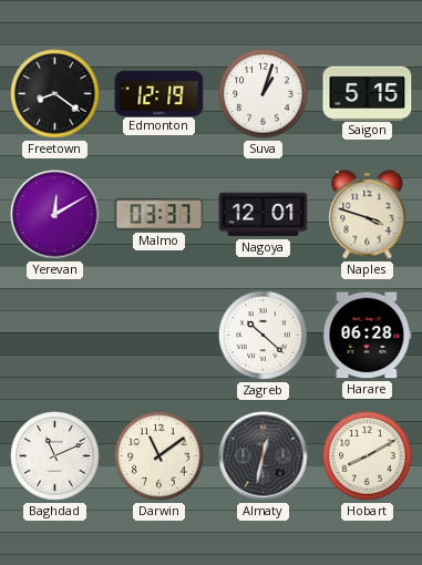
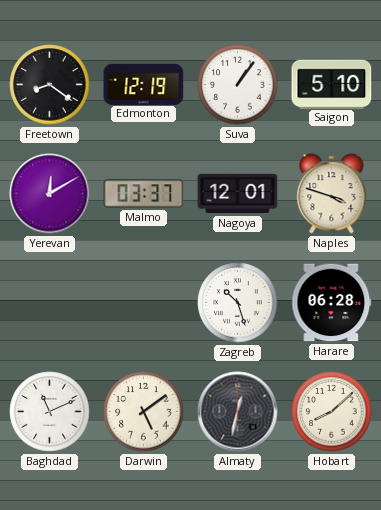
Suva: 1:03 -> 1:06
Saigon: 5:15 -> 5:10
Zagreb: 10:22 -> 10:27
Darwin: 11:09 -> 5:09
Hobart: 8:10 -> 8:08
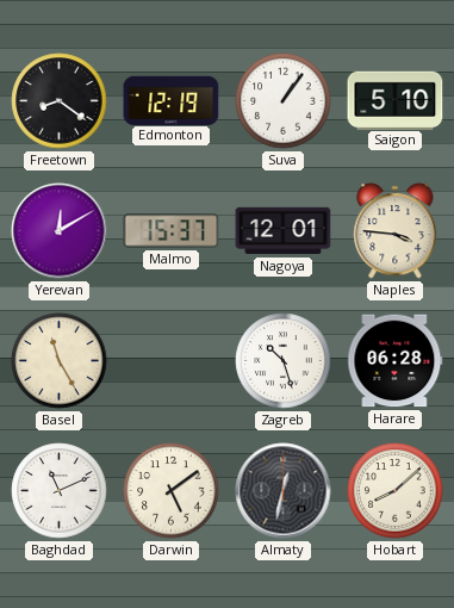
Malmo: 03:37 -> 15:37
Naples: 3:48 -> 3:46
Basel: none -> 11:25
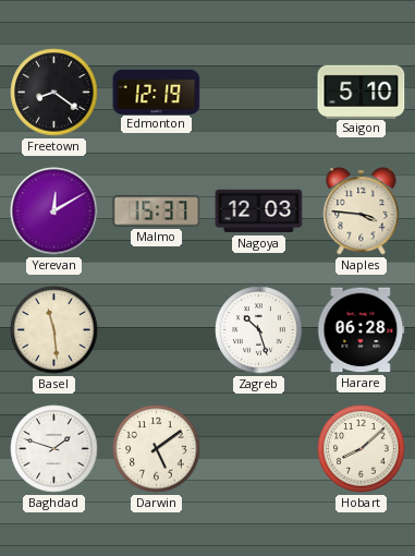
Suva: 1:06 -> none
Nagoya: 12:01 -> 12:03
Basel: 11:25 -> 11:29
Baghdad: 11:11 -> 1:48
Almaty: 12:32 -> none
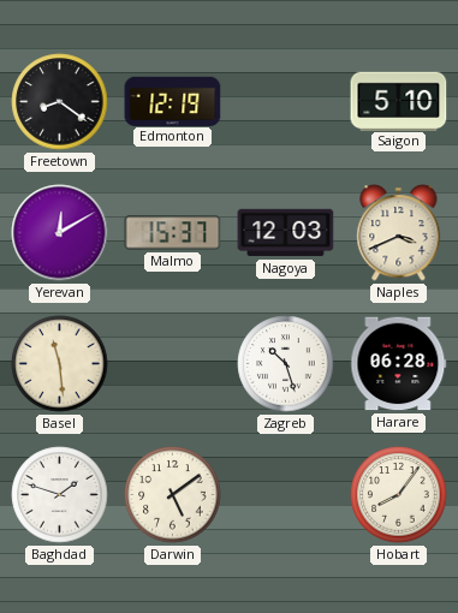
Naples: 3:46 -> 3:41
Hobart: 8:08 -> 8:06
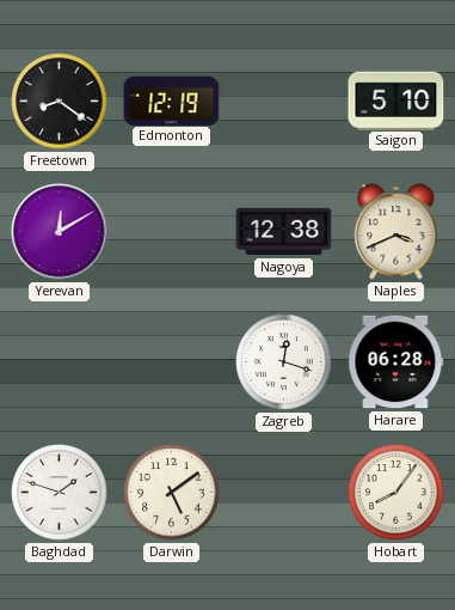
Malmo: 15:37 -> none
Nagoya: 12:03 -> 12:38
Basel: 11:29 -> none
Zagreb: 10:27 -> 12:18
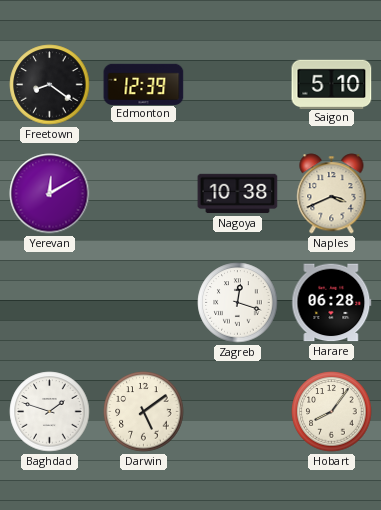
Edmonton: 12:19 -> 12:39
Nagoya: 12:38 -> 10:38
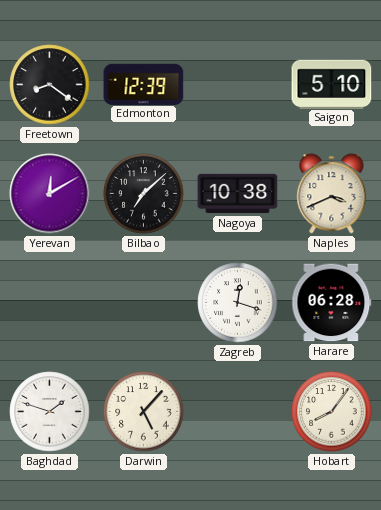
Bilbao: none -> 7:08
Darwin: 5:09 -> 5:07
